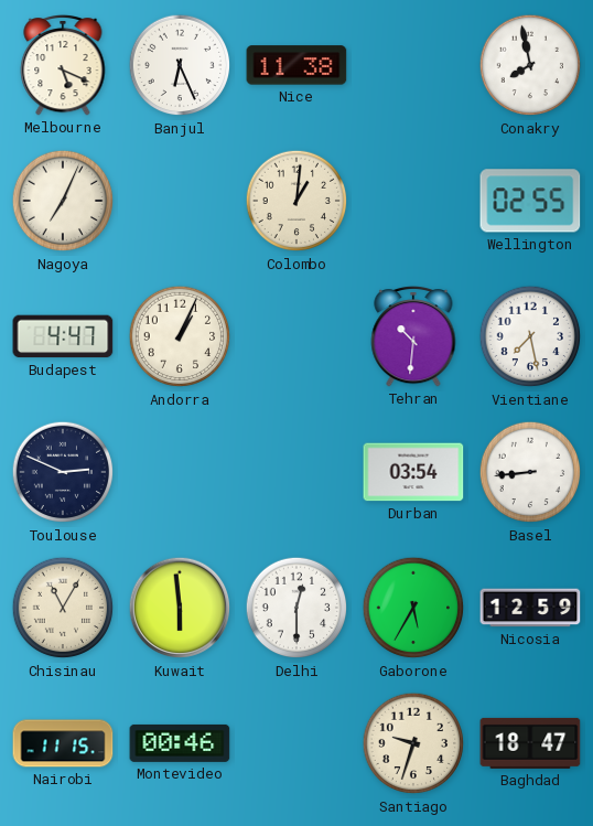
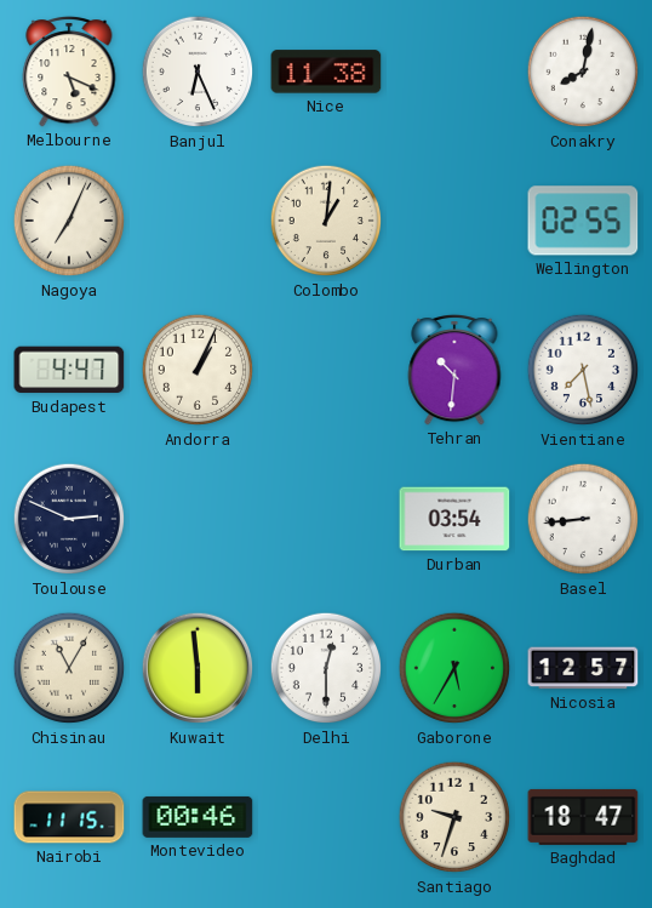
Conakry: 7:58 -> 8:02
Nicosia: 12:59 -> 12:57
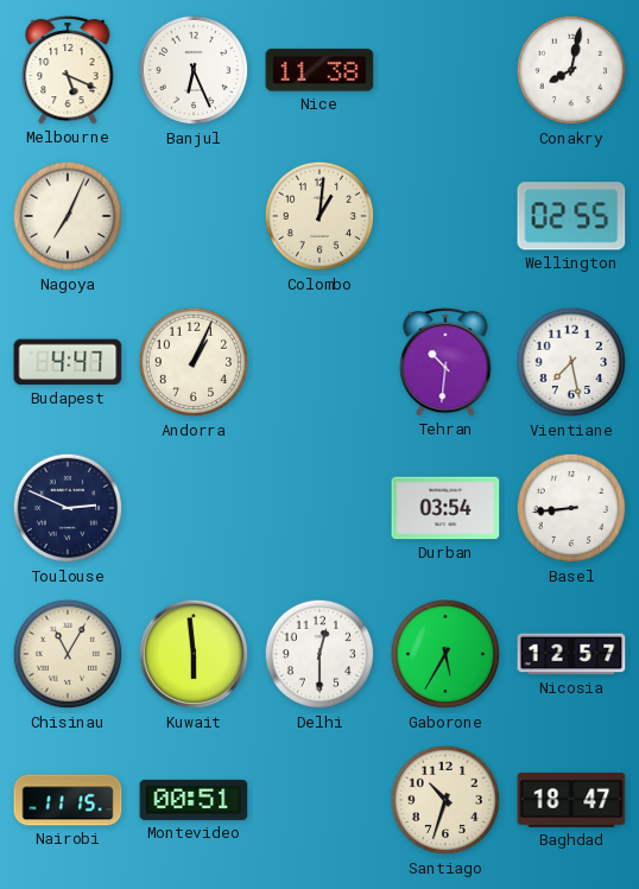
Montevideo: 00:46 -> 00:51
Santiago: 9:33 -> 10:33
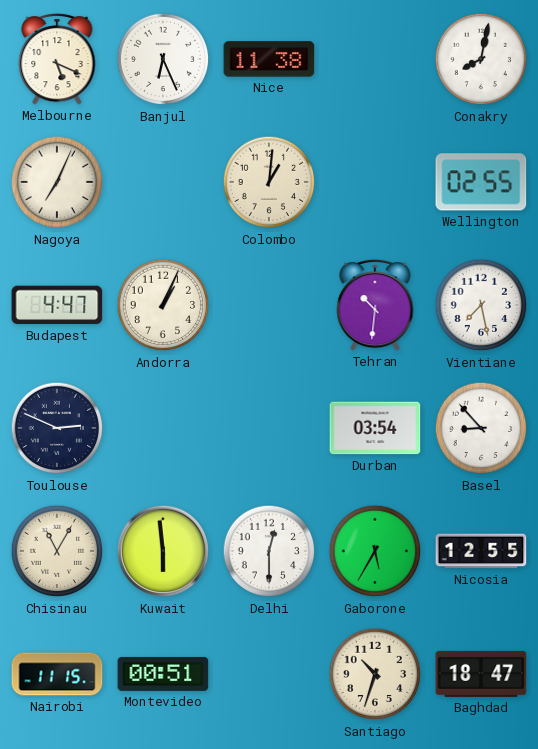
Basel: 8:44 -> 8:53
Nicosia: 12:57 -> 12:55
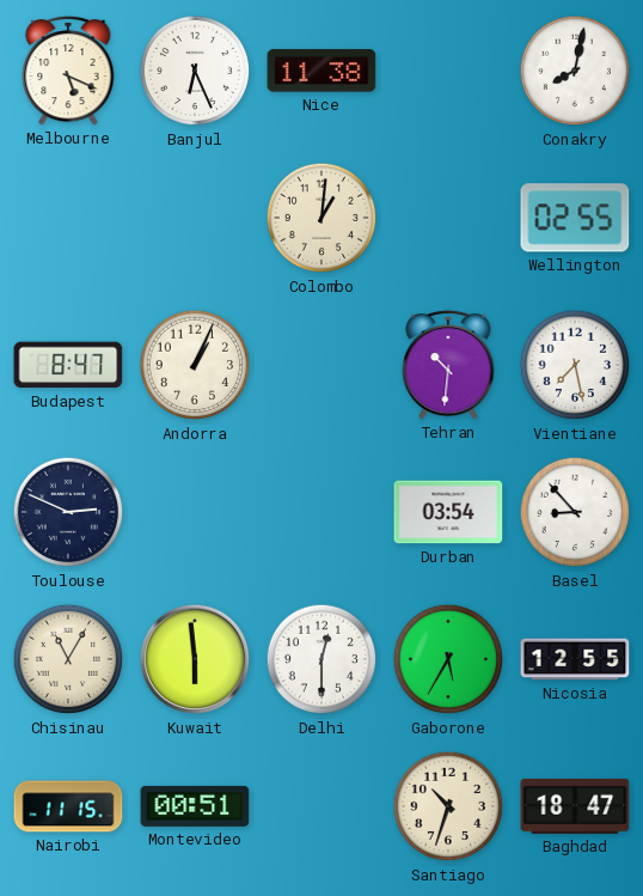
Nagoya: 7:04 -> none
Budapest: 4:47 -> 8:47
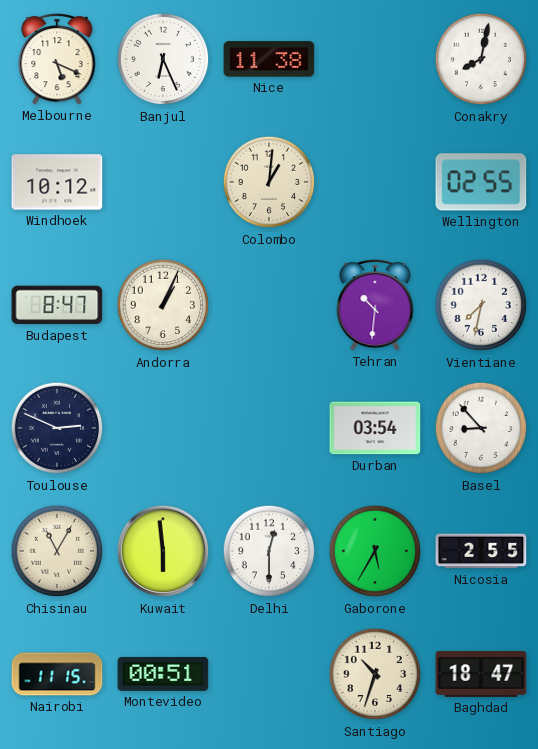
Windhoek: none -> 10:12
Vientiane: 7:28 -> 7:32
Nicosia: 12:55 -> 2:55
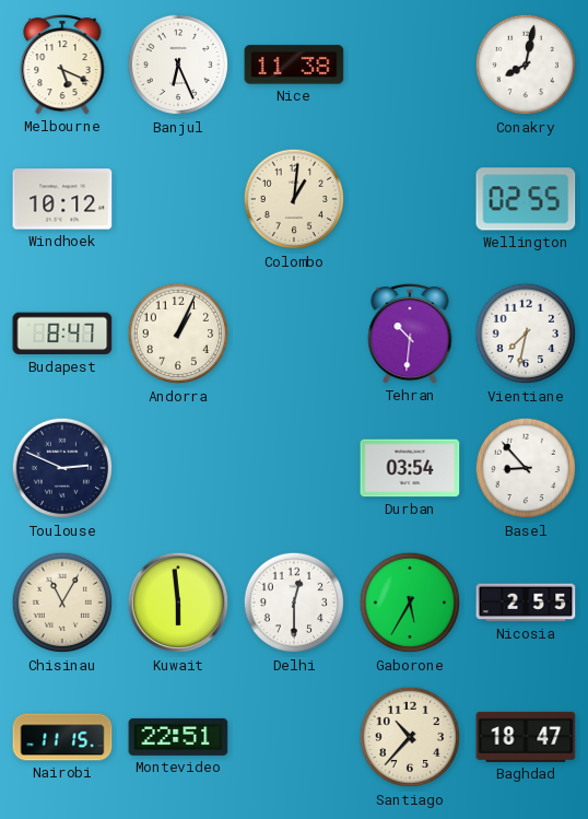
Montevideo: 00:51 -> 22:51
Santiago: 10:33 -> 10:37
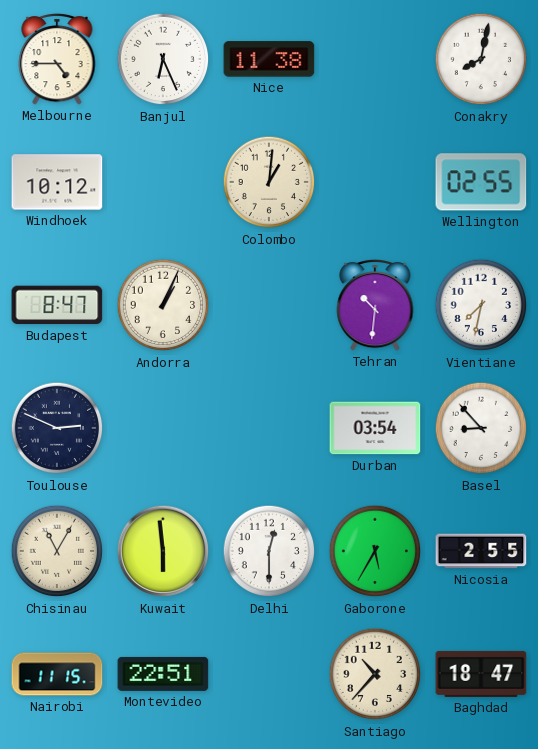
Melbourne: 5:19 -> 4:45
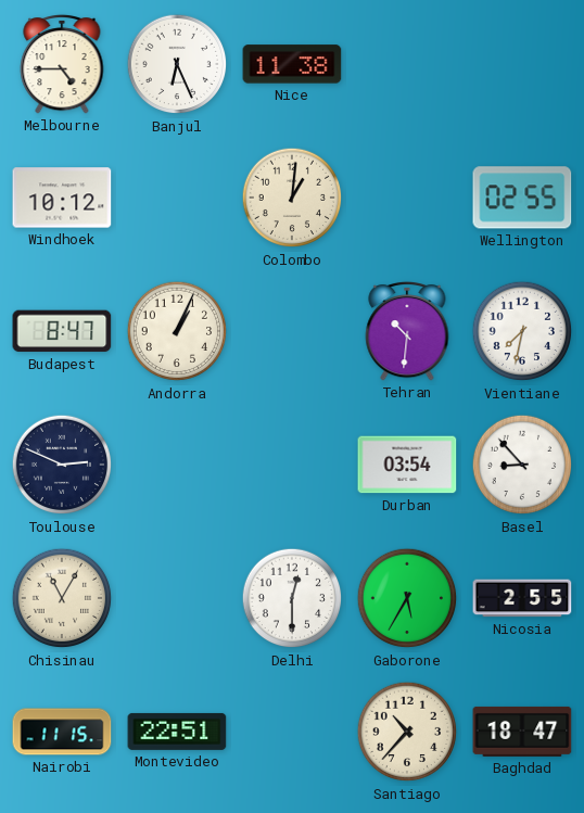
Conakry: 8:02 -> none
Kuwait: 5:59 -> none
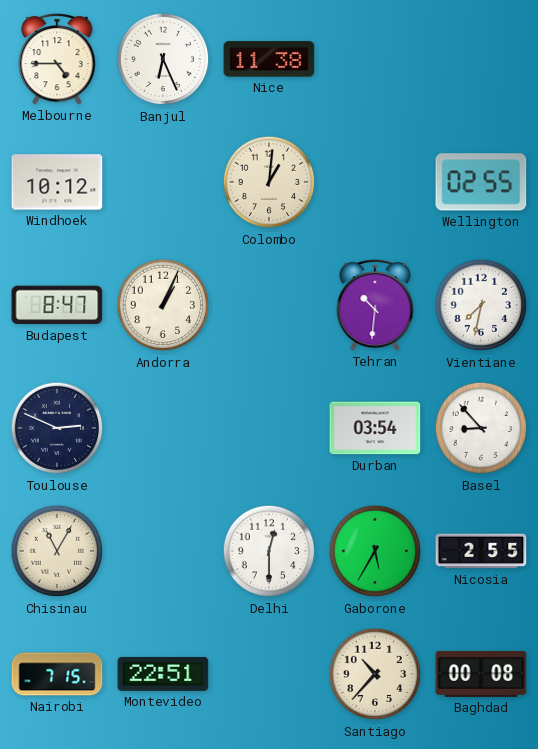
Nairobi: 11:15 -> 7:15
Baghdad: 18:47 -> 00:08
